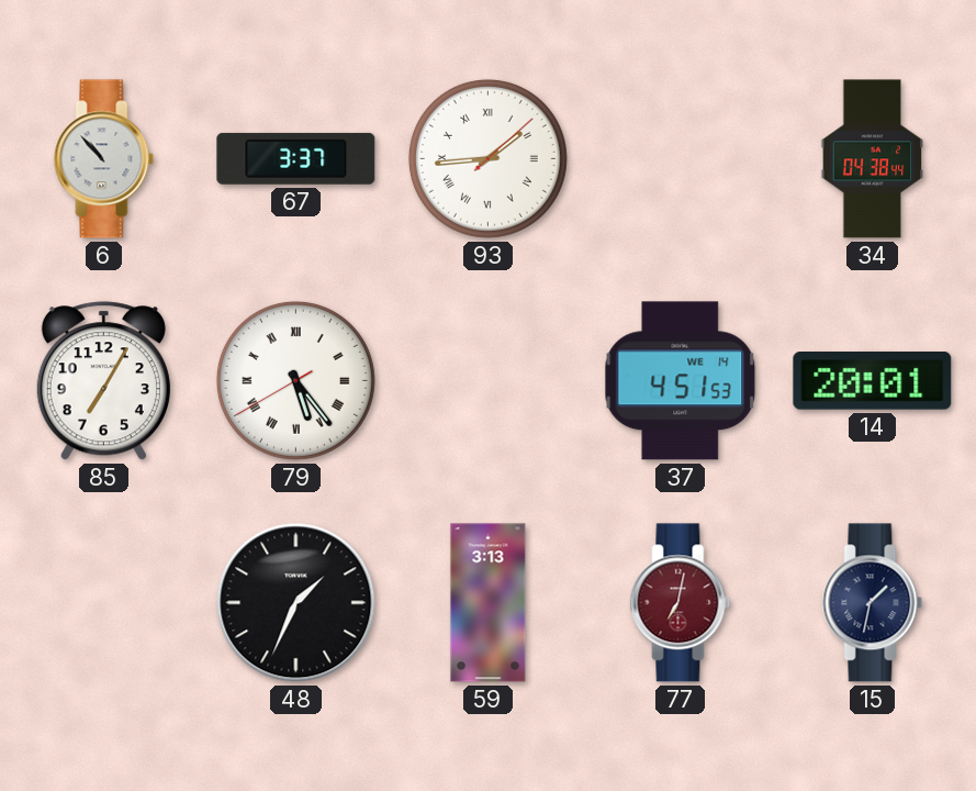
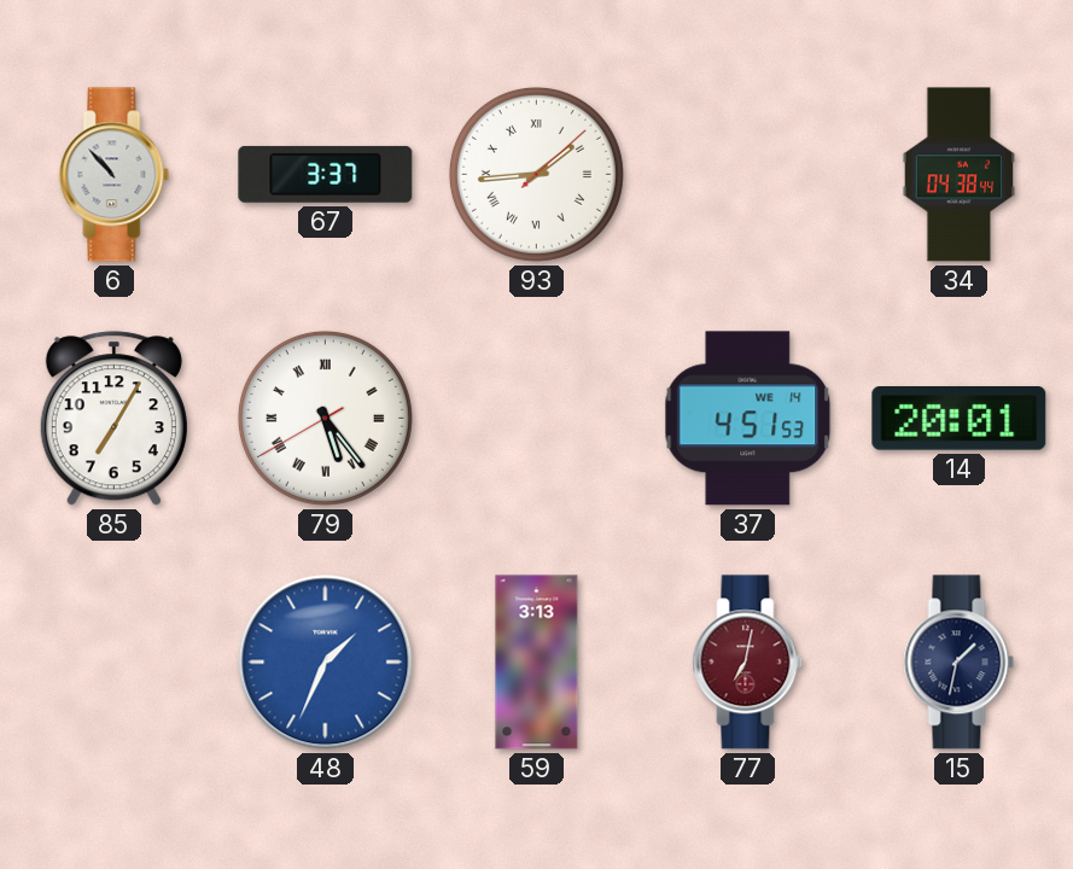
48 dial: black -> blue
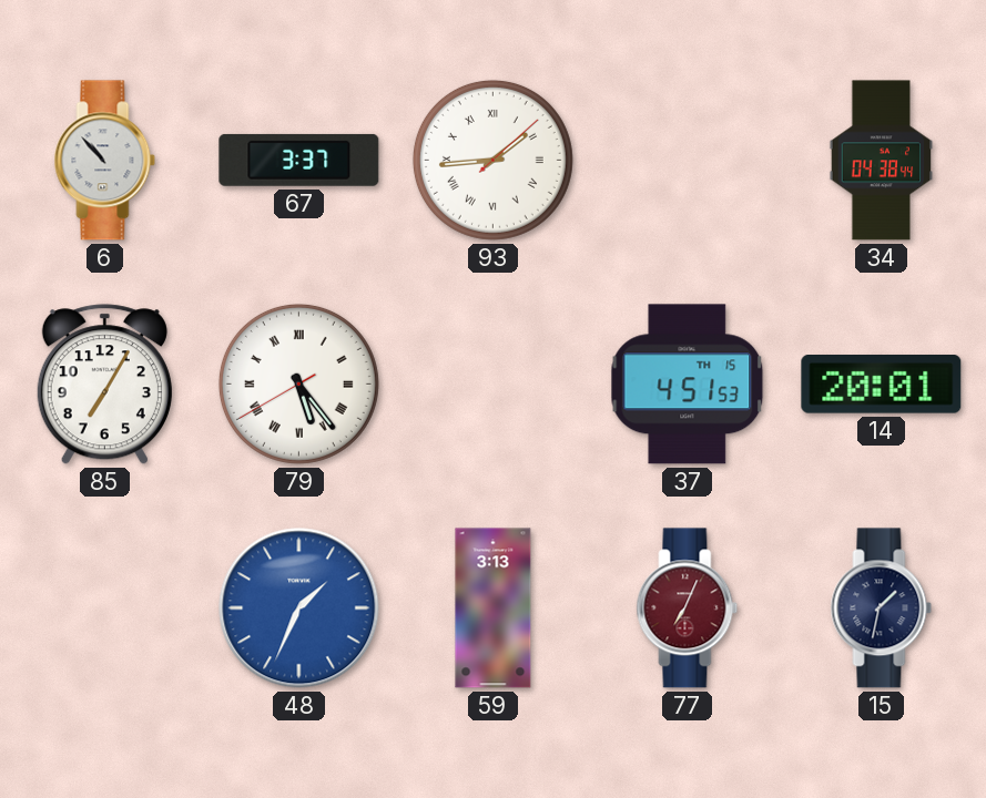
37 date: WE 14 -> TH 15
77: 7:02 -> 7:04
